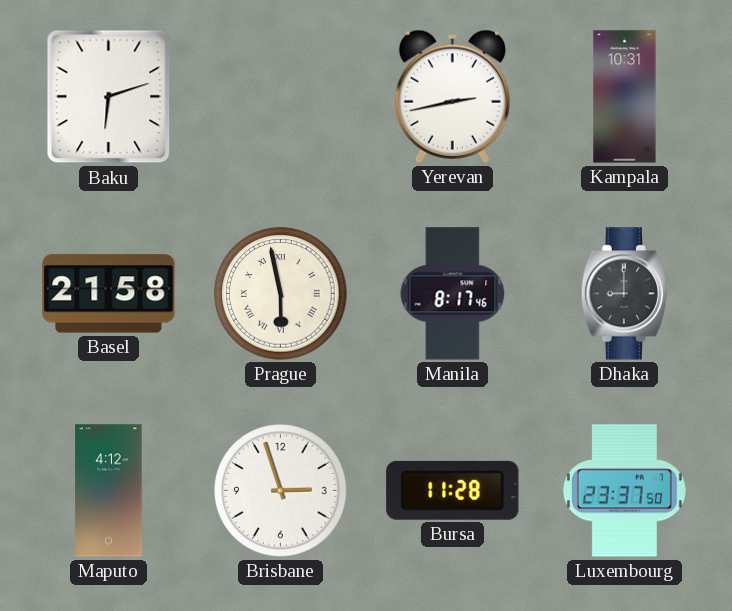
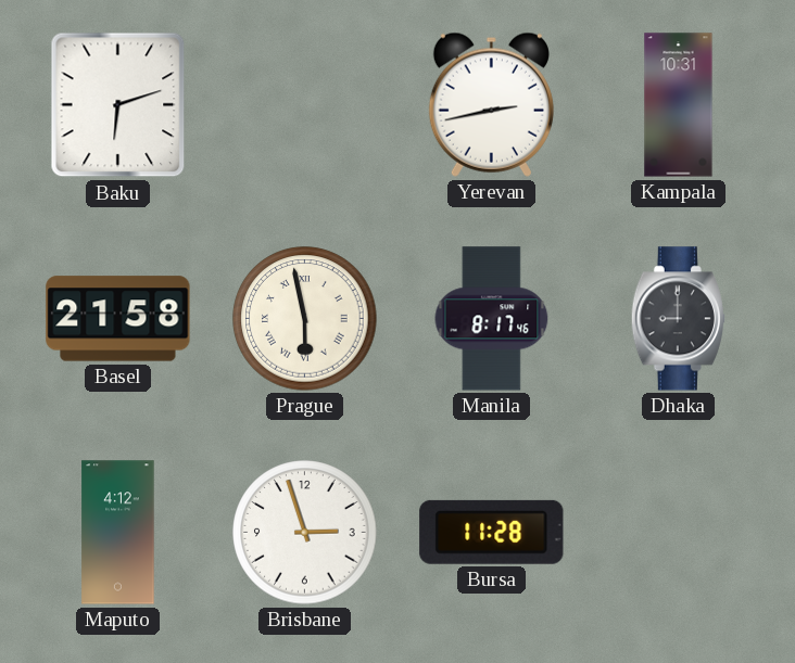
Luxembourg: 23:37 -> none
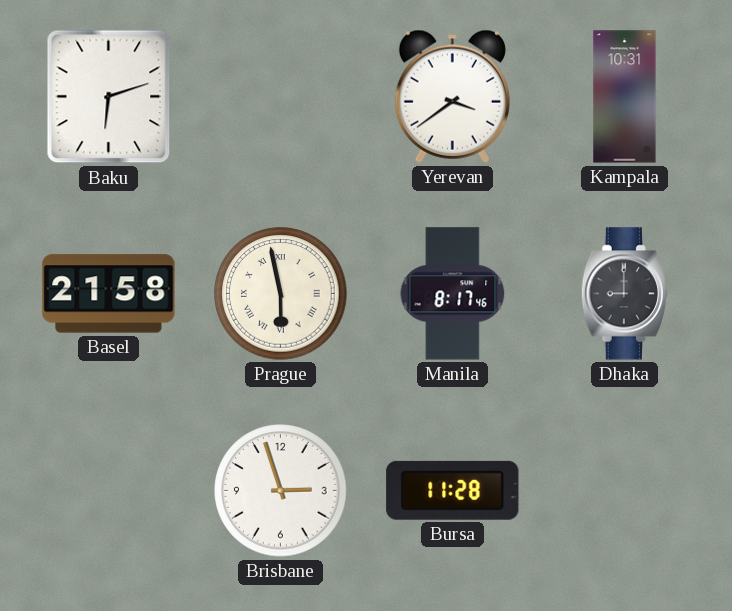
Yerevan: 2:43 -> 3:39
Maputo: 4:12 -> none
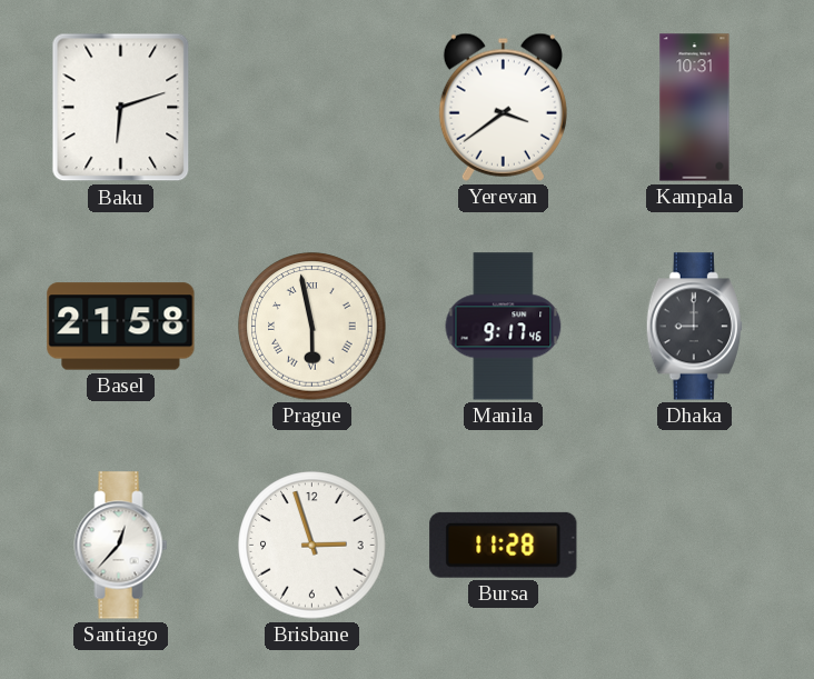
Manila: 8:17 -> 9:17
Santiago: none -> 12:37
